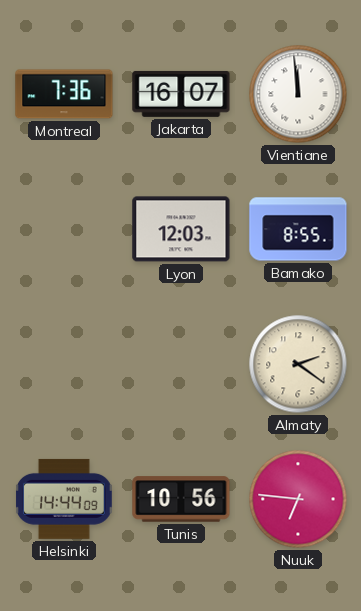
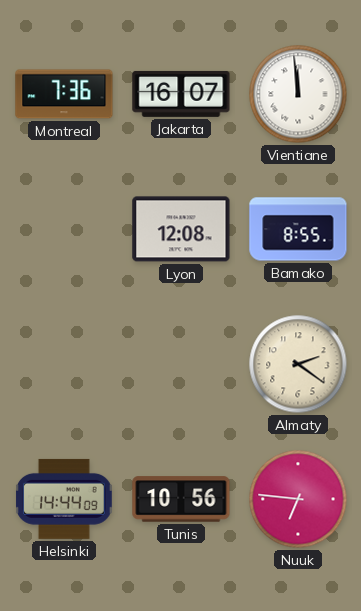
Lyon: 12:03 -> 12:08
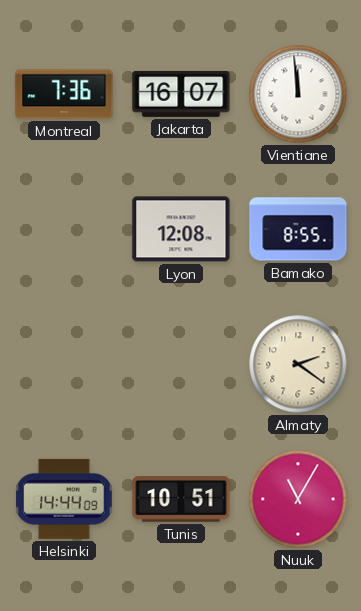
Tunis: 10:56 -> 10:51
Nuuk: 6:46 -> 11:05
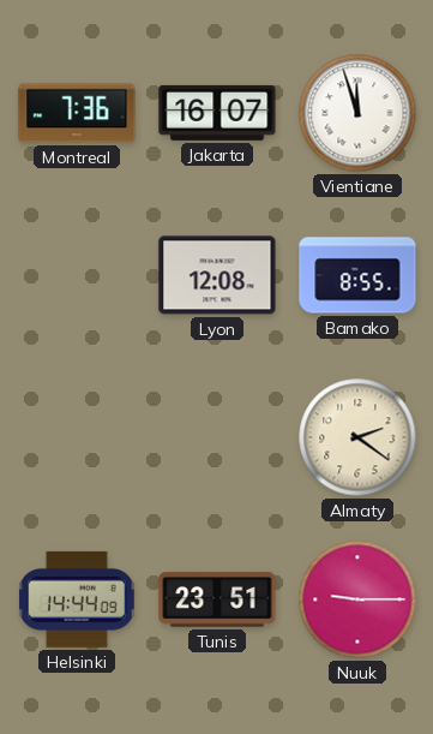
Vientiane: 11:59 -> 11:57
Tunis: 10:51 -> 23:51
Nuuk: 11:05 -> 9:15
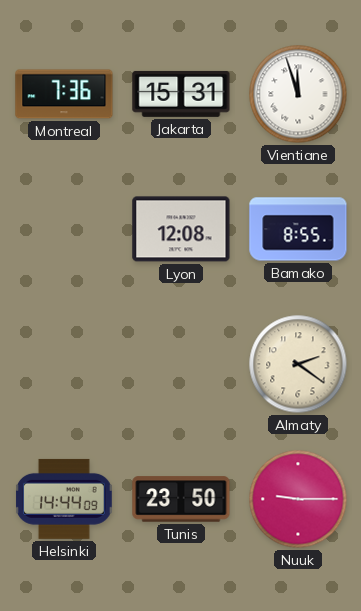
Jakarta: 16:07 -> 15:31
Tunis: 23:51 -> 23:50
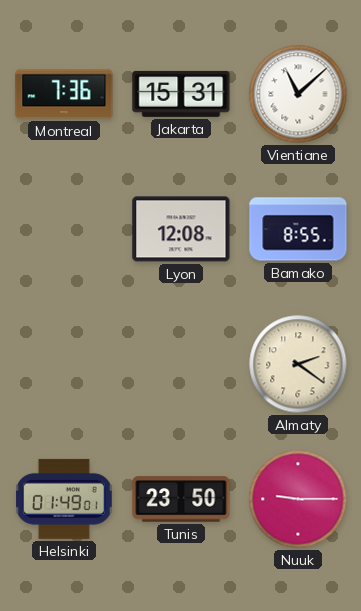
Vientiane: 11:57 -> 11:08
Helsinki: 14:44 -> 01:49
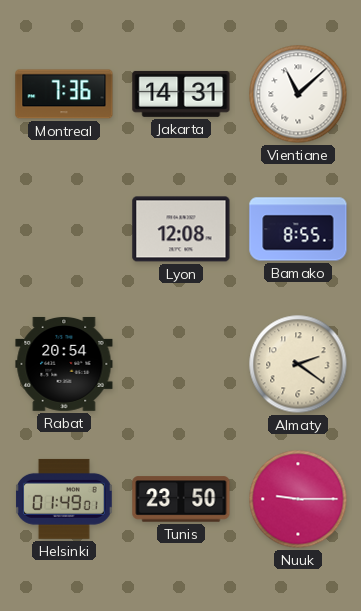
Jakarta: 15:31 -> 14:31
Rabat: none -> 20:54
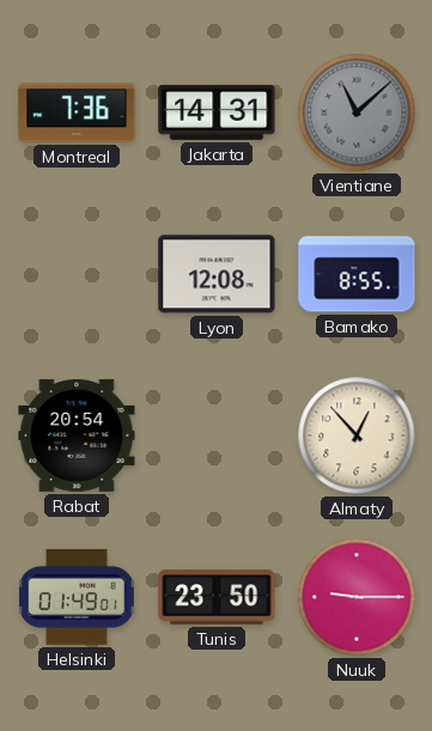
Vientiane dial: white -> grey
Almaty: 2:21 -> 12:53
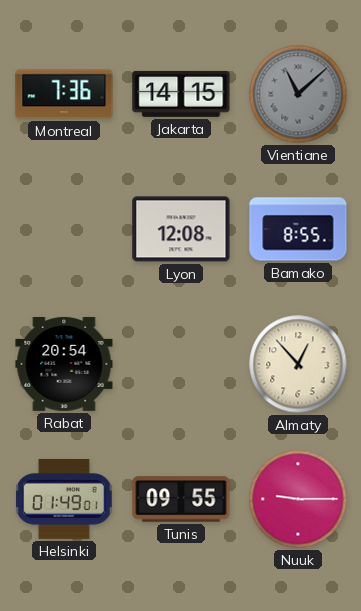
Jakarta: 14:31 -> 14:15
Tunis: 23:50 -> 09:55
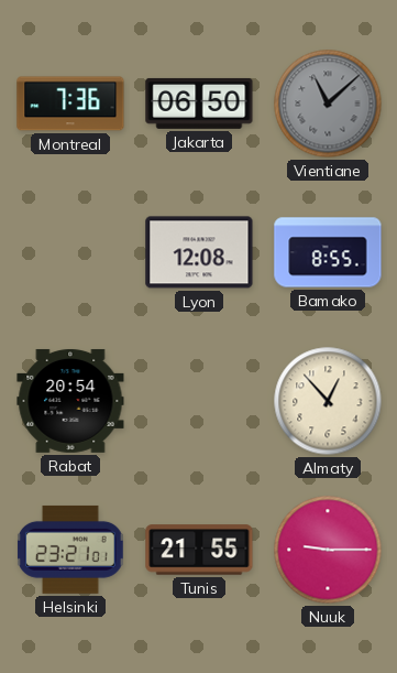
Jakarta: 14:15 -> 06:50
Helsinki: 01:49 -> 23:21
Tunis: 09:55 -> 21:55
